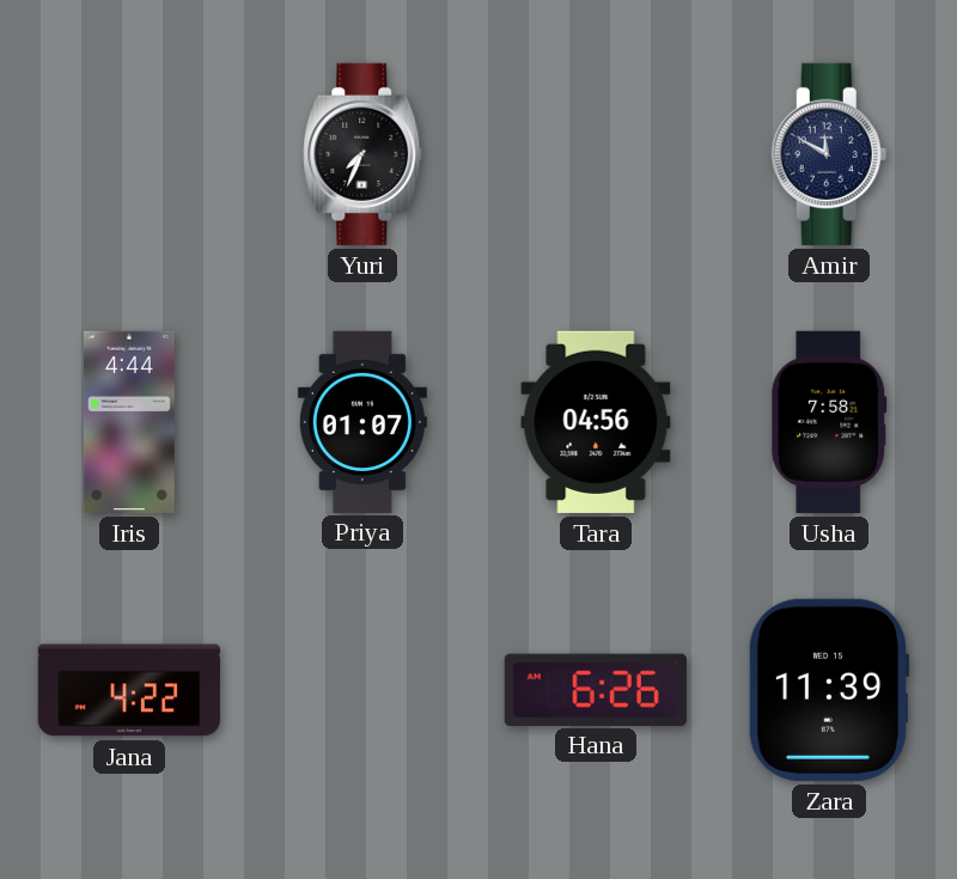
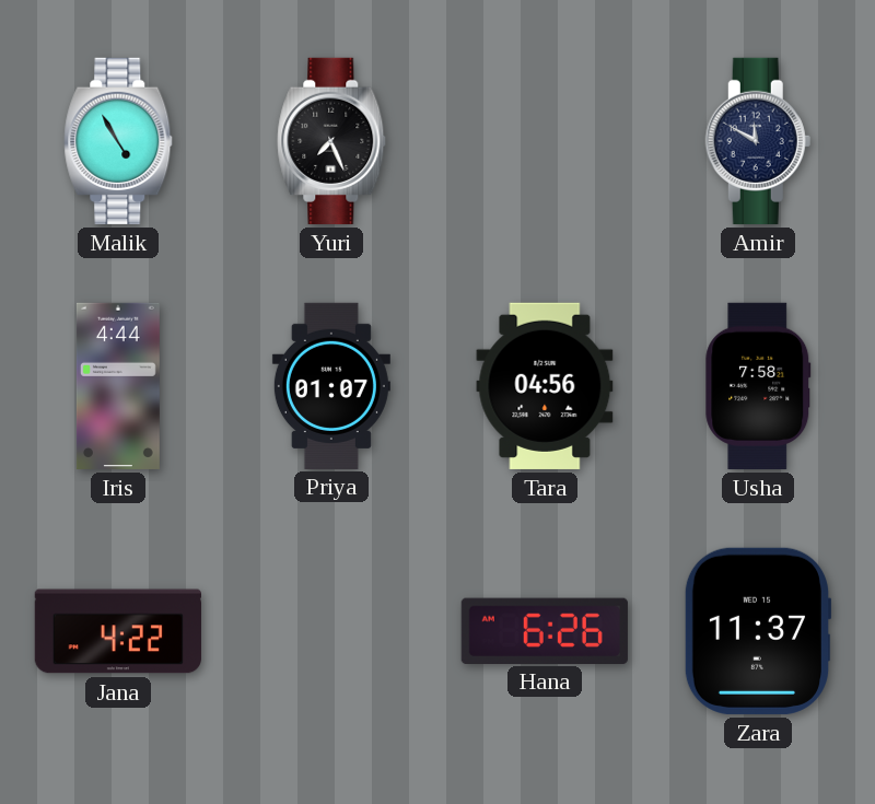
Malik: none -> 4:55
Yuri: 7:34 -> 7:26
Zara: 11:39 -> 11:37
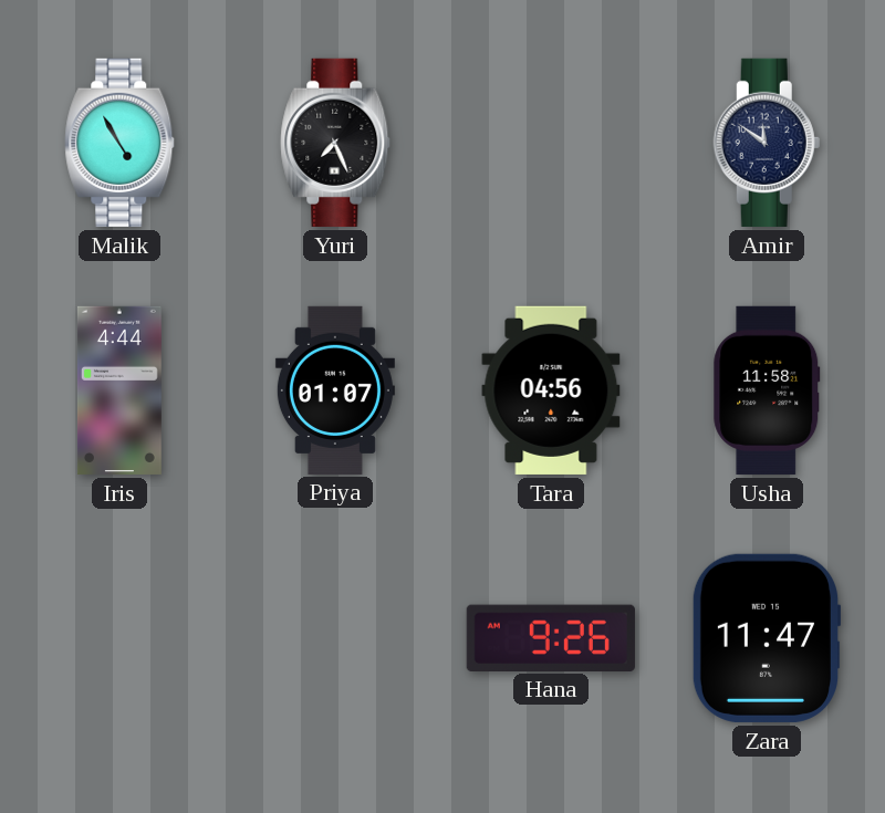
Amir: 11:50 -> 11:51
Usha: 7:58 -> 11:58
Jana: 4:22 -> none
Hana: 6:26 -> 9:26
Zara: 11:37 -> 11:47
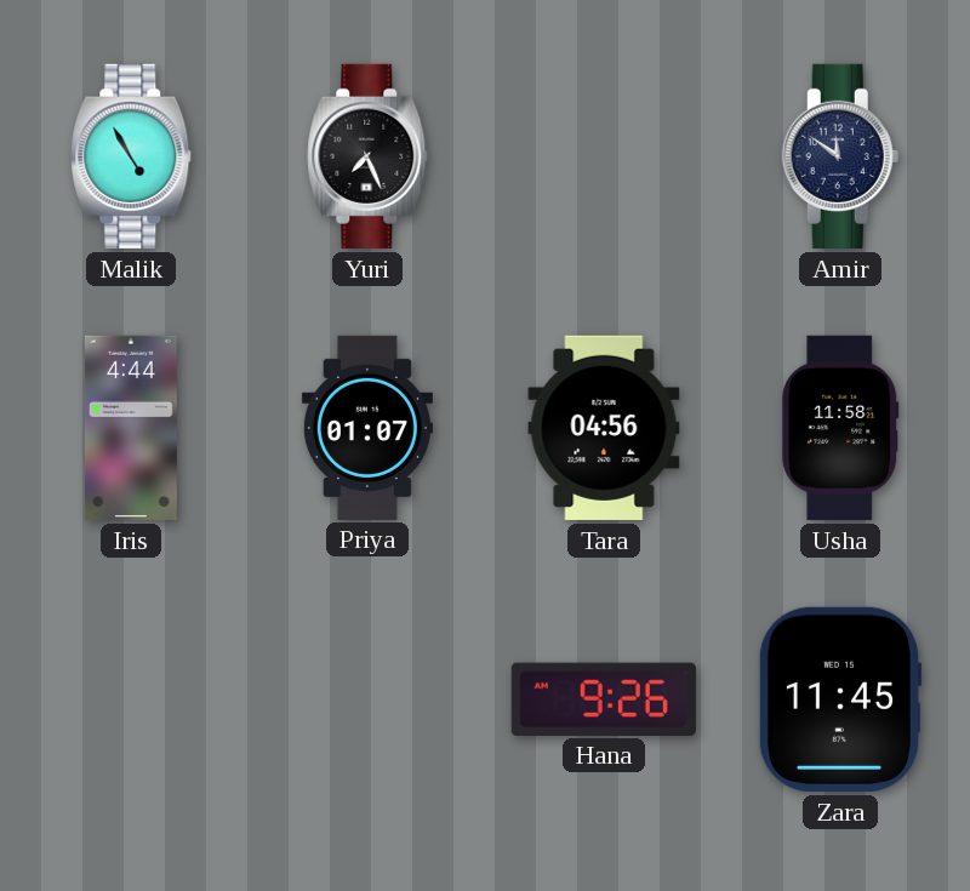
Zara: 11:47 -> 11:45
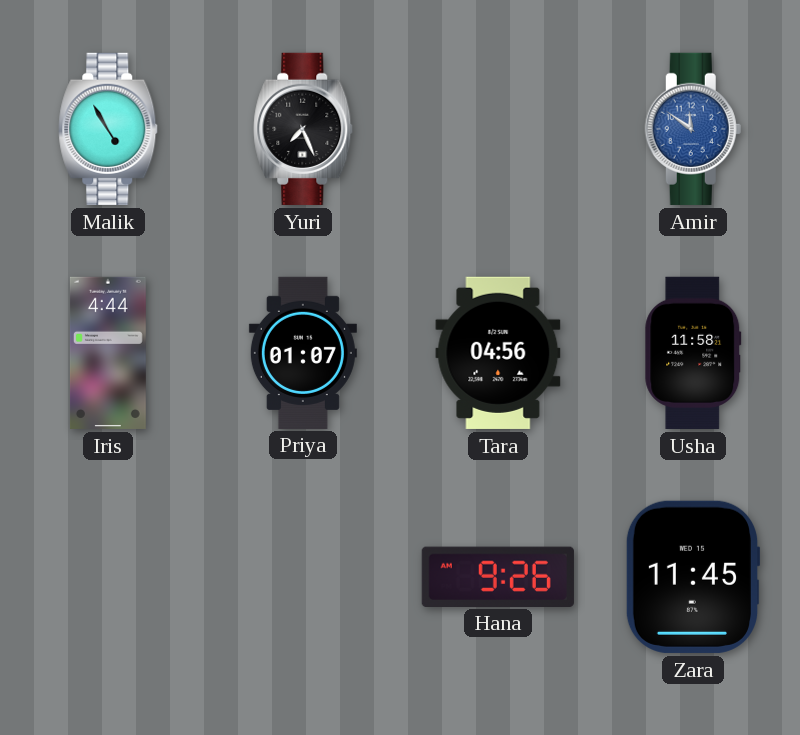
Amir dial: navy -> blue
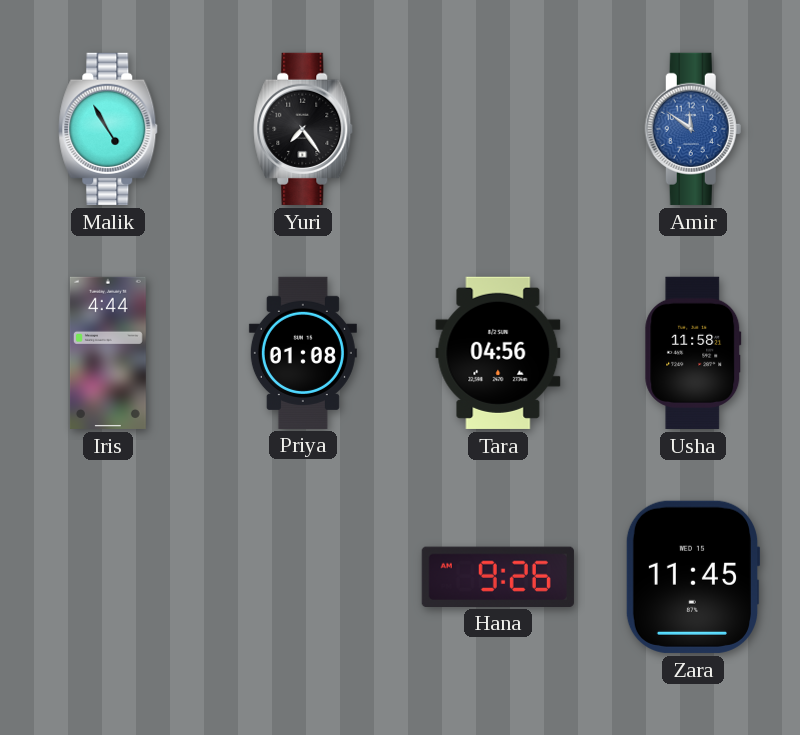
Yuri: 7:26 -> 7:24
Priya: 01:07 -> 01:08
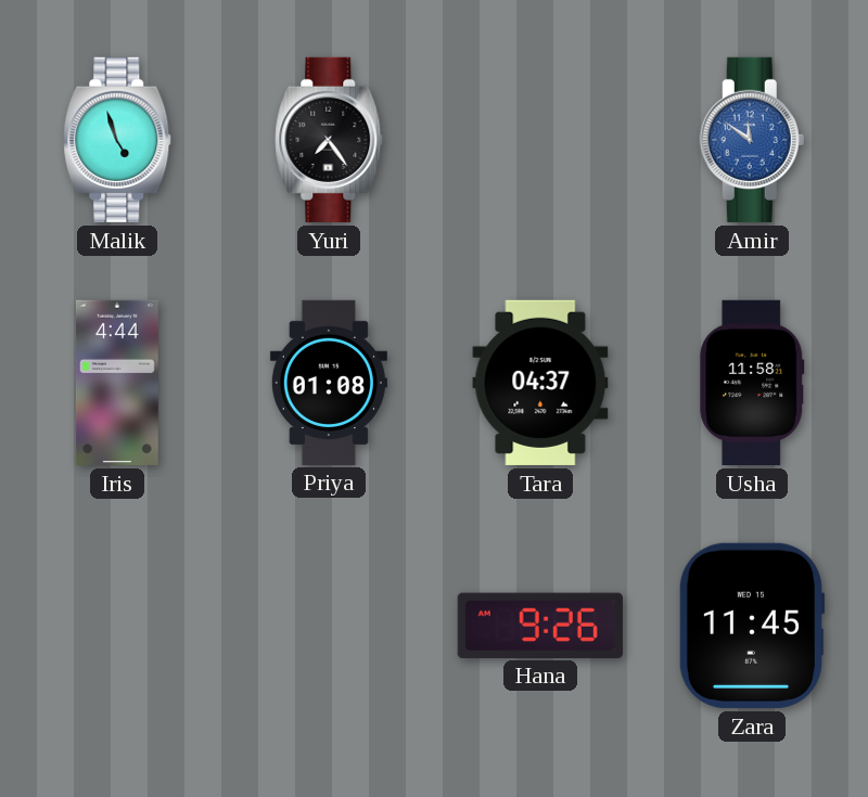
Malik: 4:55 -> 4:57
Tara: 04:56 -> 04:37
